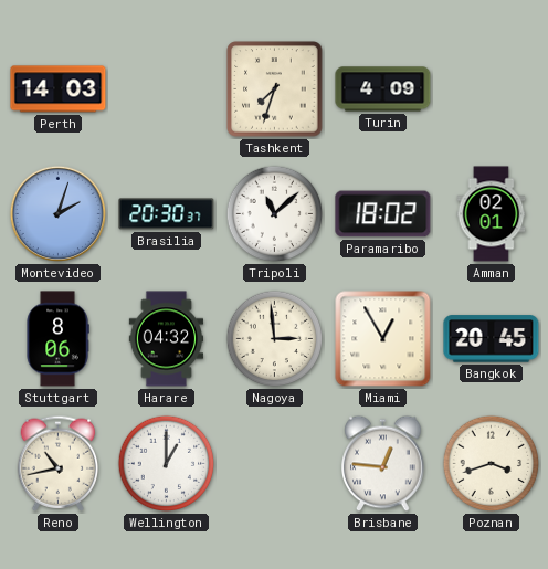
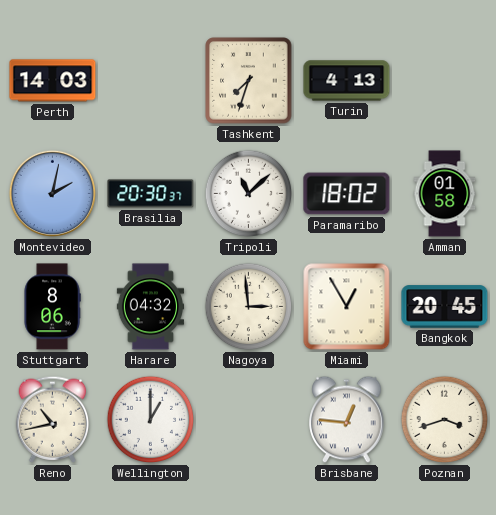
Turin: 4:09 -> 4:13
Montevideo: 2:03 -> 2:02
Amman: 02:01 -> 01:58
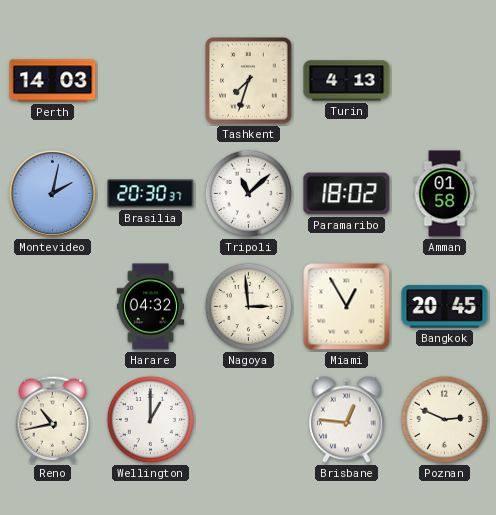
Stuttgart: 8:06 -> none
Poznan: 3:42 -> 2:49
